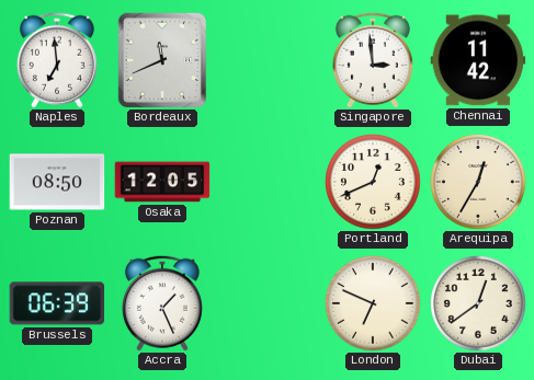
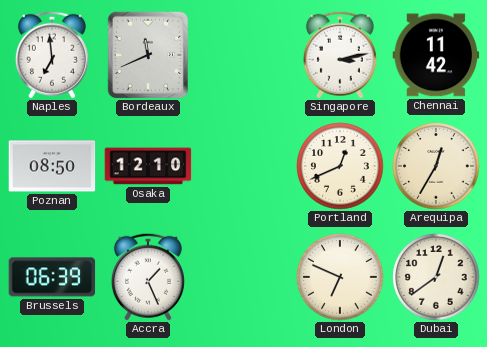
Singapore: 2:59 -> 3:13
Osaka: 12:05 -> 12:10
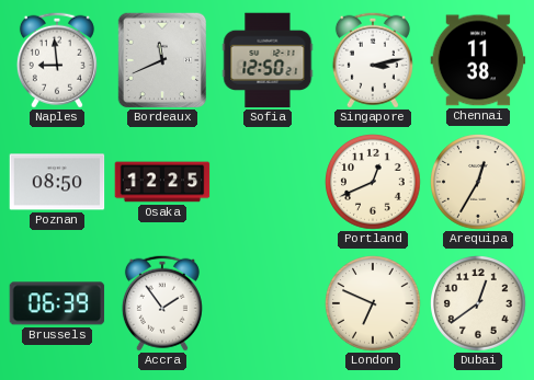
Naples: 6:59 -> 8:59
Sofia: none -> 12:50
Chennai: 11:42 -> 11:38
Osaka: 12:10 -> 12:25
Accra: 1:26 -> 1:54
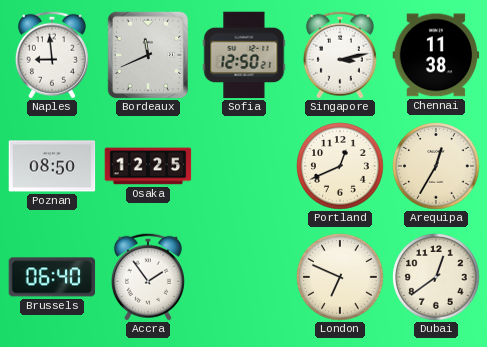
Brussels: 06:39 -> 06:40
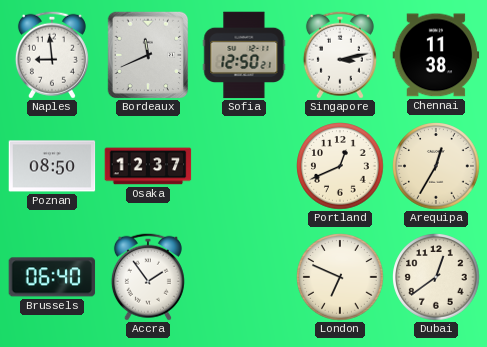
Osaka: 12:25 -> 12:37
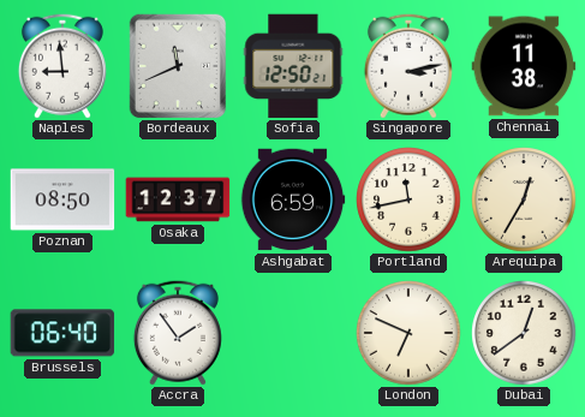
Ashgabat: none -> 6:59
Portland: 12:41 -> 11:43
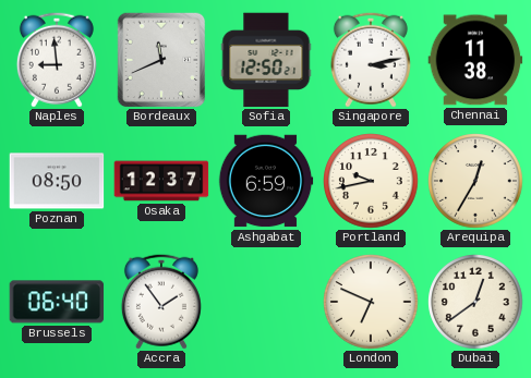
Portland: 11:43 -> 9:43
